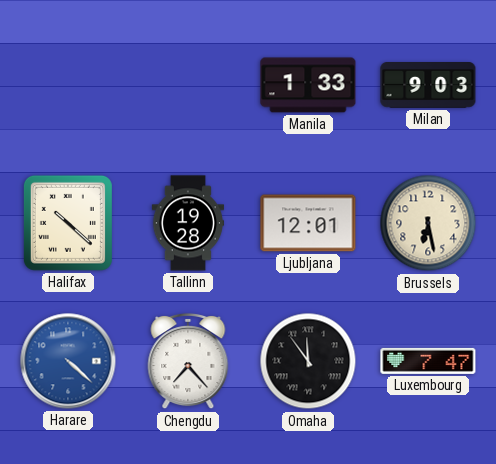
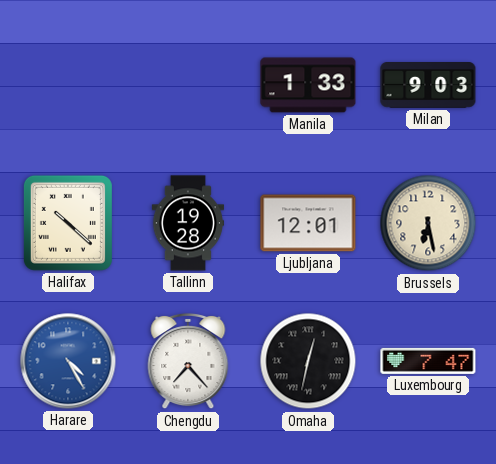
Harare: 4:22 -> 4:25
Omaha: 11:54 -> 12:32
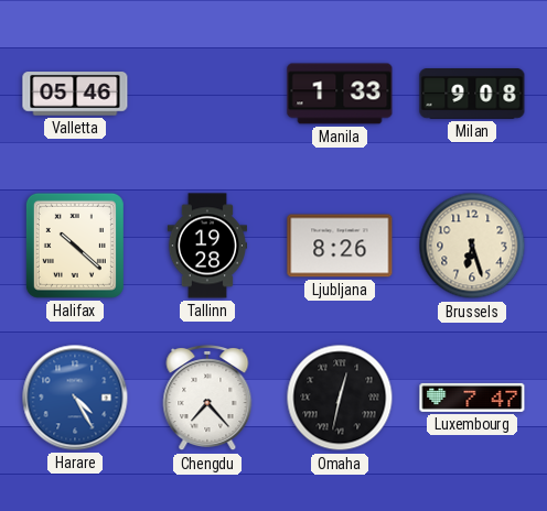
Valletta: none -> 05:46
Milan: 9:03 -> 9:08
Ljubljana: 12:01 -> 8:26
Brussels: 6:28 -> 6:27
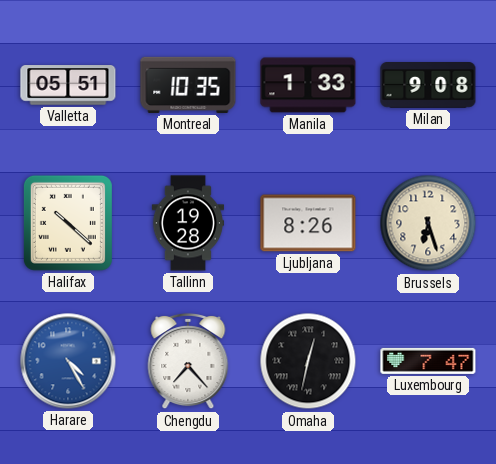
Valletta: 05:46 -> 05:51
Montreal: none -> 10:35
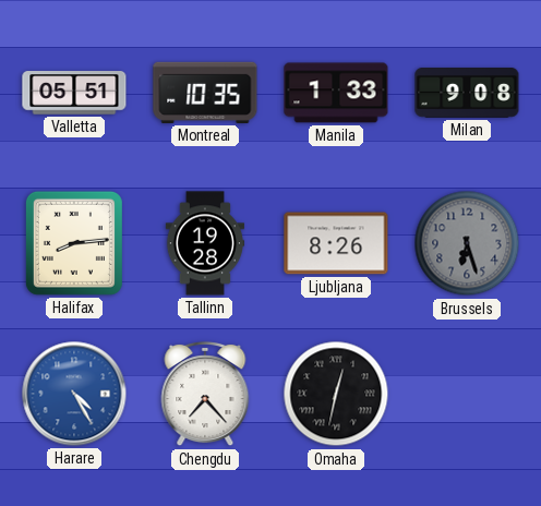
Halifax: 10:22 -> 8:14
Brussels dial: cream -> grey
Luxembourg: 7:47 -> none
